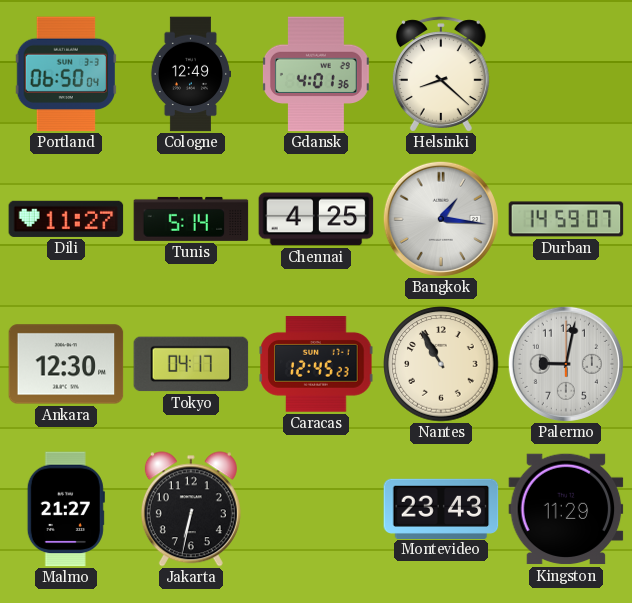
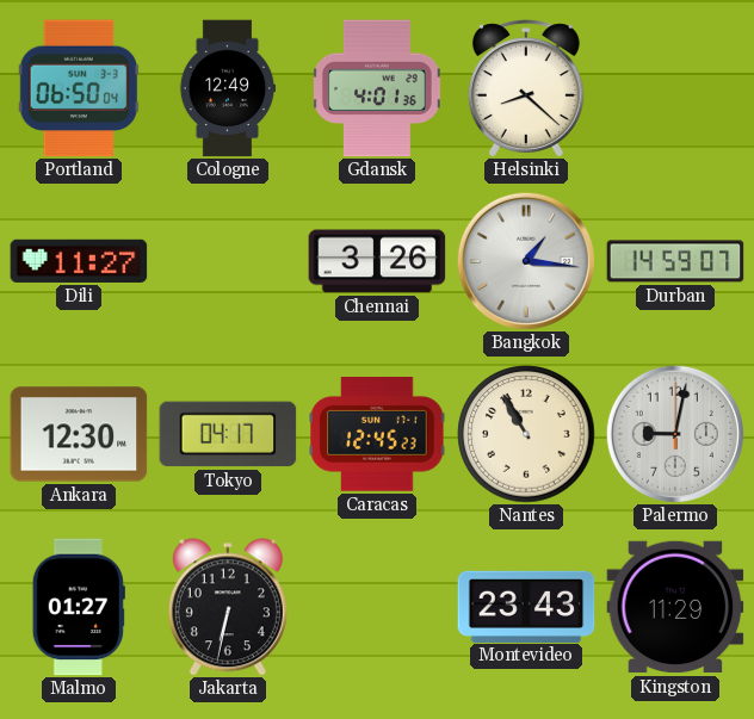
Tunis: 5:14 -> none
Chennai: 4:25 -> 3:26
Malmo: 21:27 -> 01:27
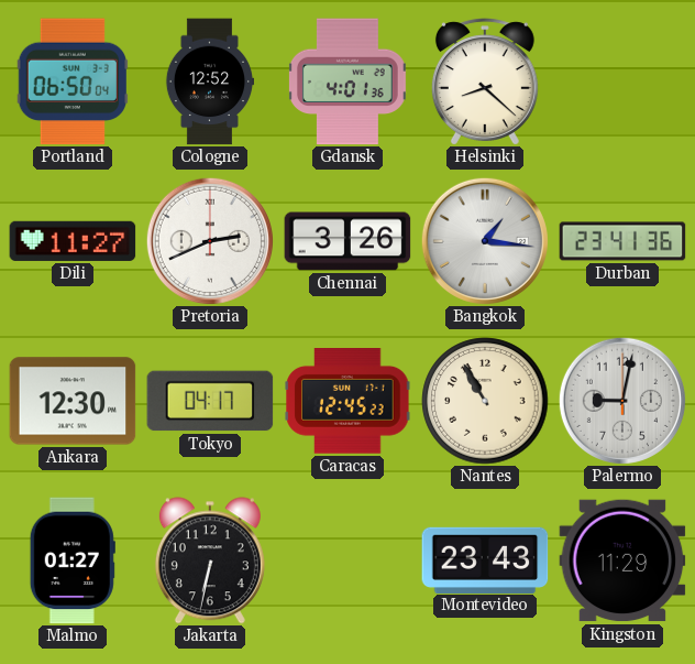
Cologne: 12:49 -> 12:52
Pretoria: none -> 2:41
Durban: 14:59 -> 23:41
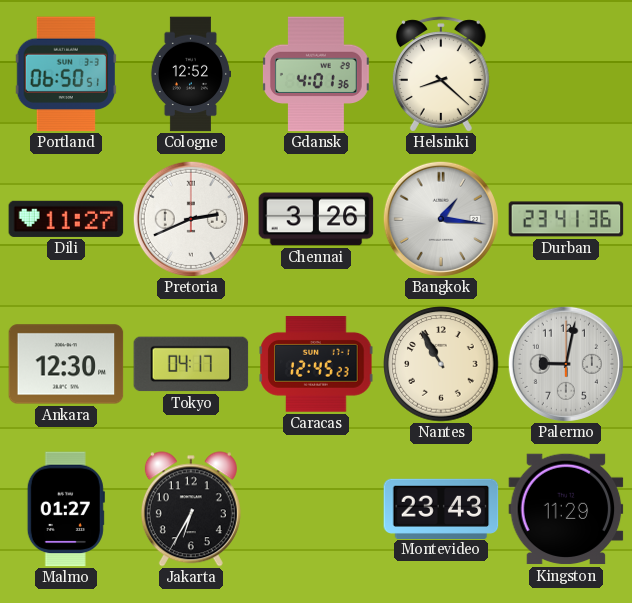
Portland: 06:50:04 -> 06:50:51
Jakarta: 6:32 -> 6:35
